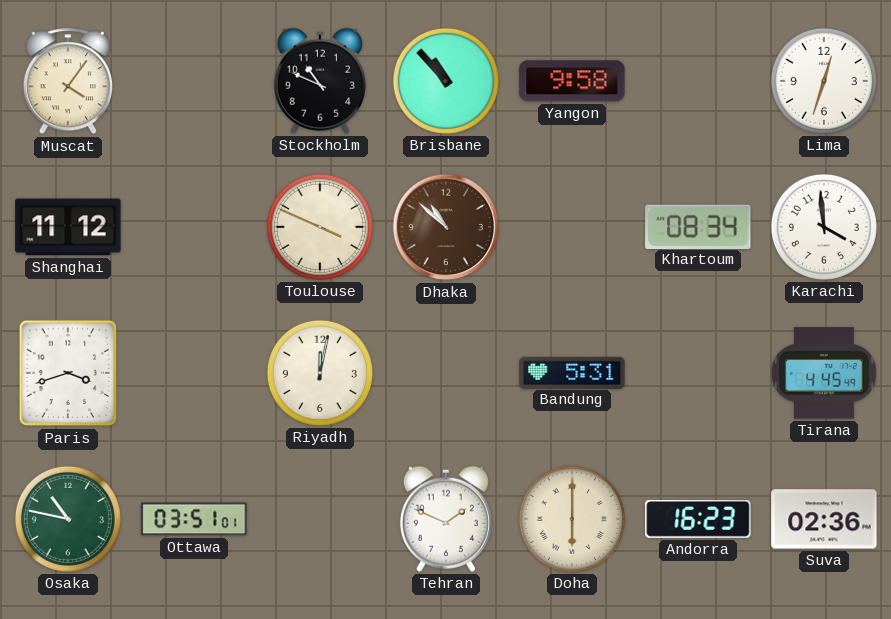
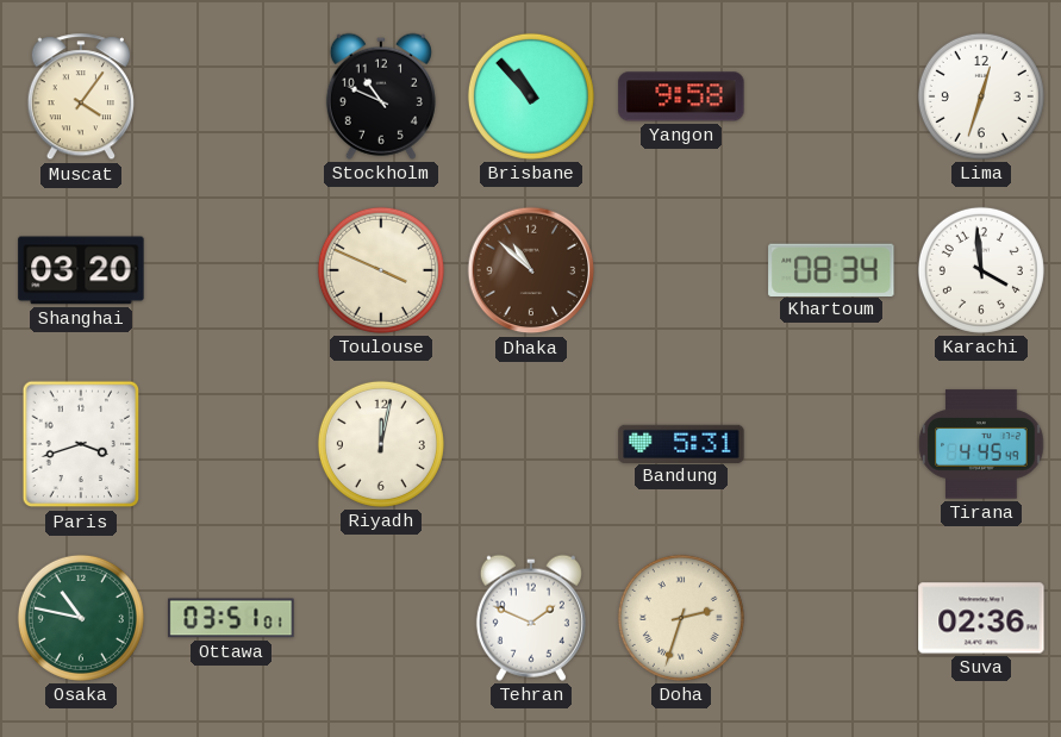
Shanghai: 11:12 -> 03:20
Doha: 6:00 -> 2:33
Andorra: 16:23 -> none
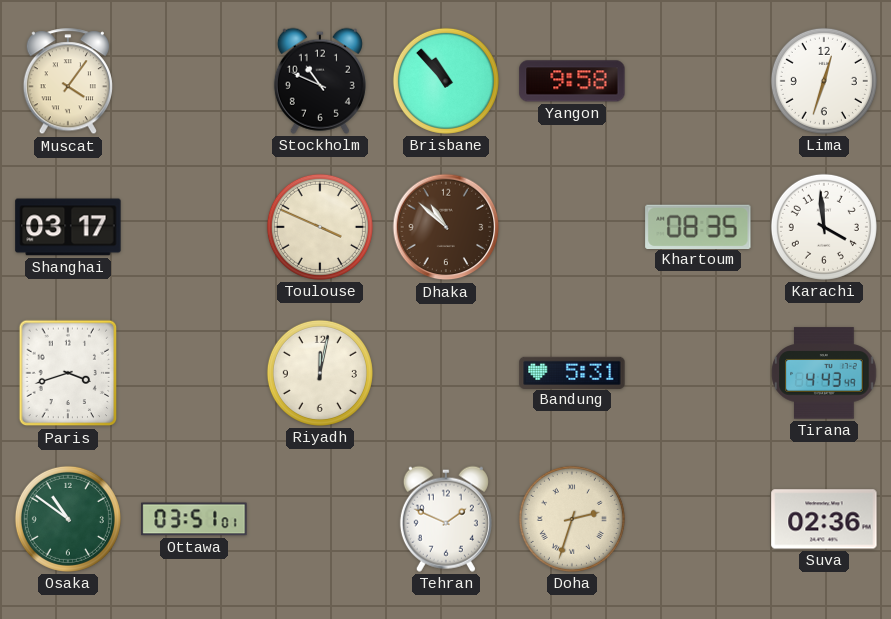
Shanghai: 03:20 -> 03:17
Khartoum: 08:34 -> 08:35
Tirana: 4:45 -> 4:43
Osaka: 10:47 -> 10:51
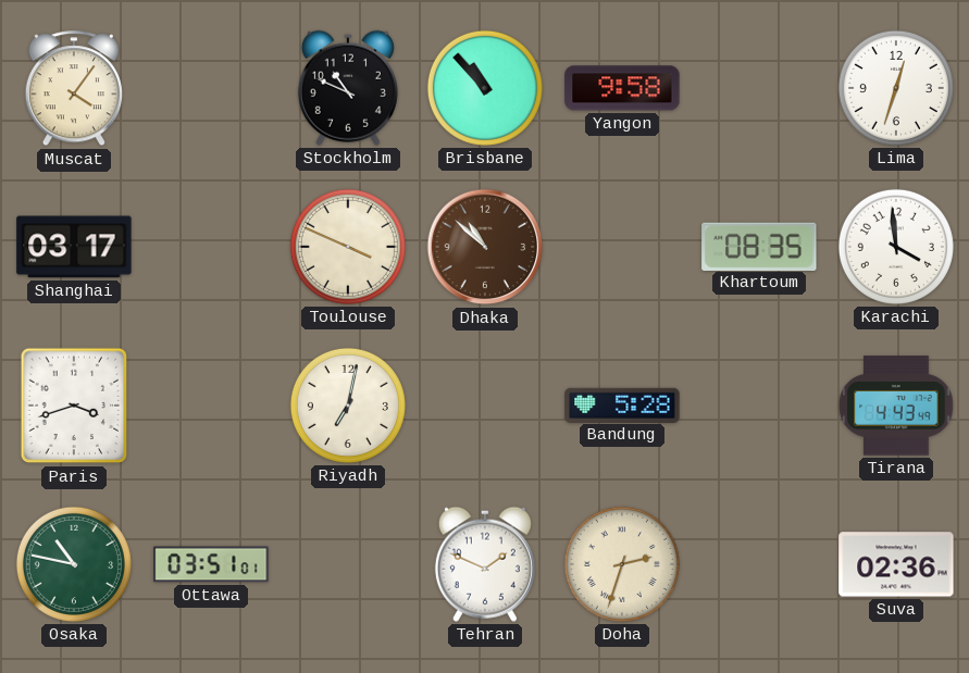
Riyadh: 12:02 -> 7:02
Bandung: 5:31 -> 5:28
Osaka: 10:51 -> 10:47
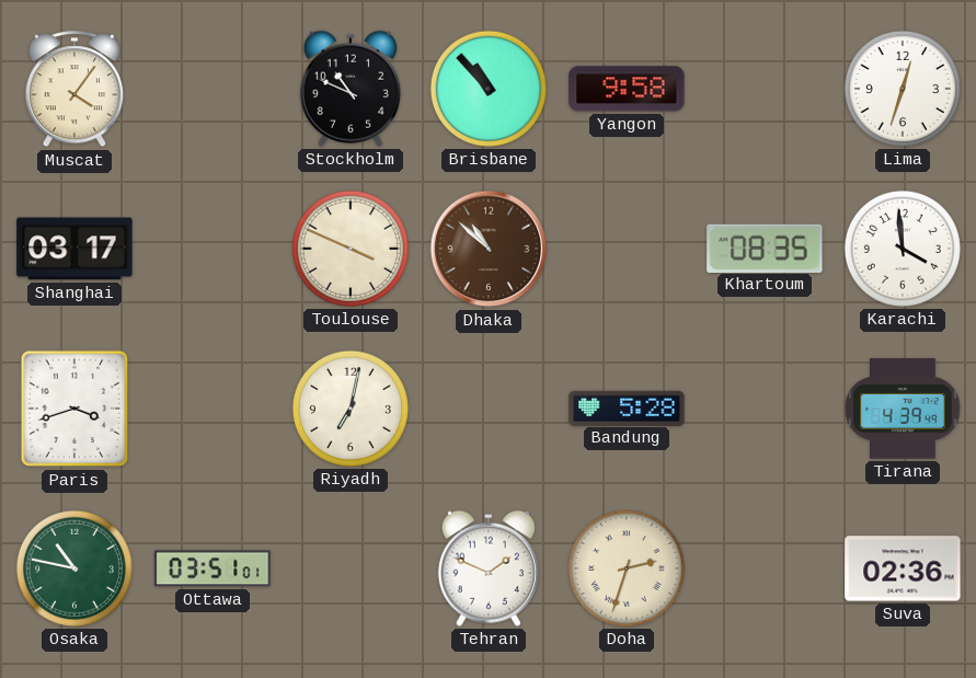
Tirana: 4:43 -> 4:39
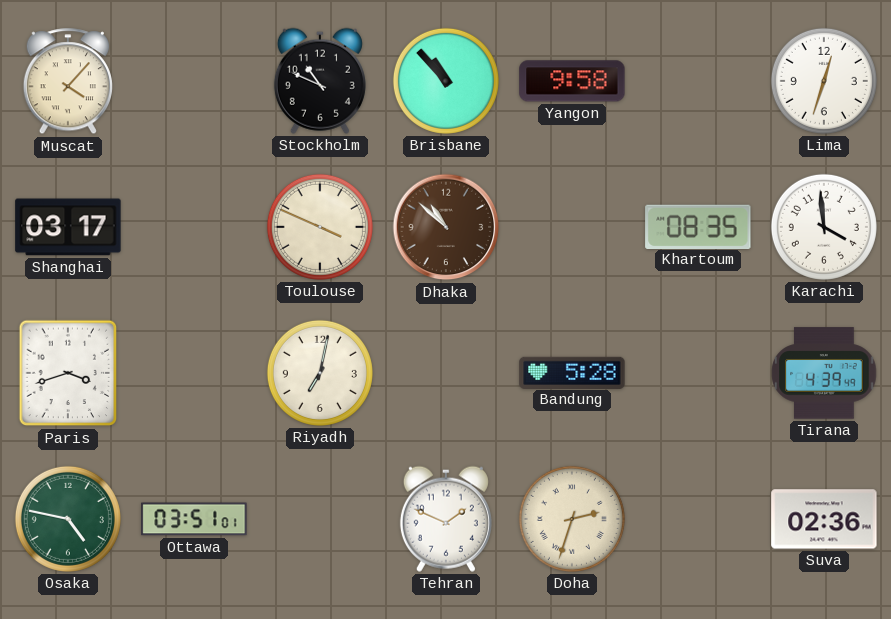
Muscat: 4:06 -> 4:07
Osaka: 10:47 -> 4:47
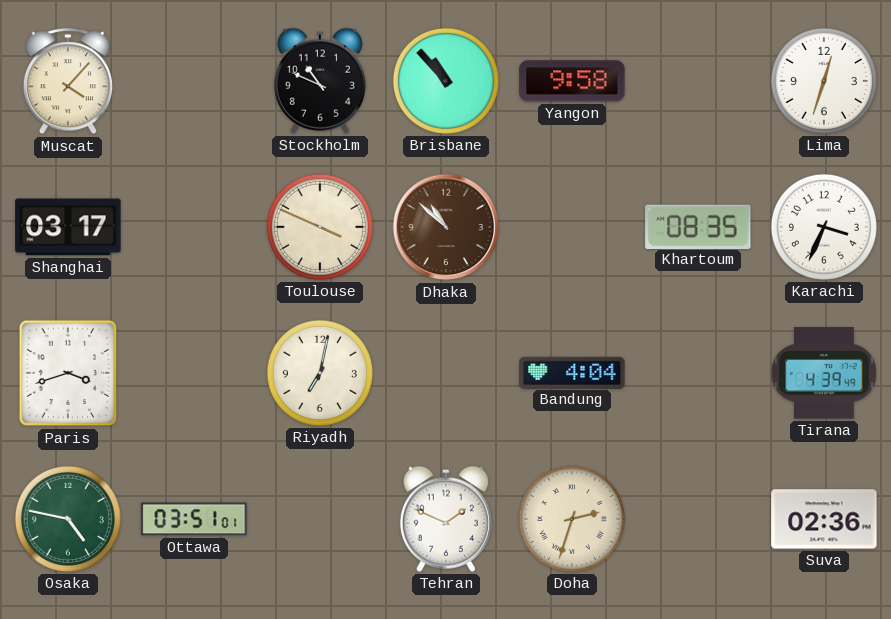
Karachi: 3:59 -> 3:34
Bandung: 5:28 -> 4:04
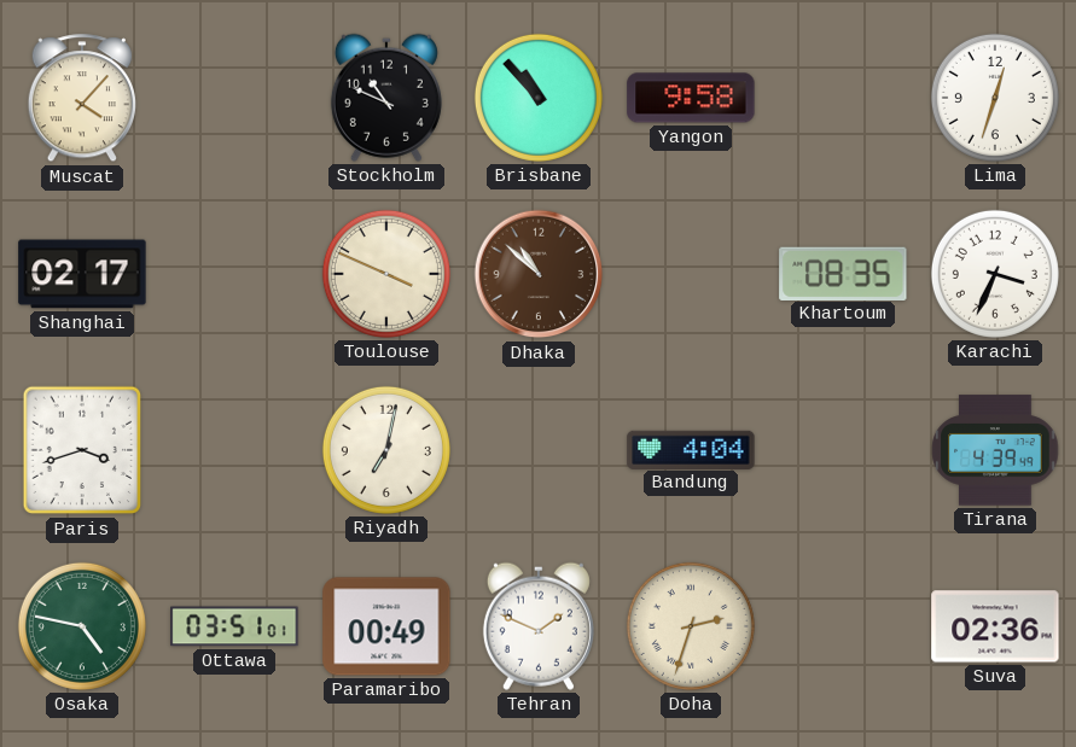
Shanghai: 03:17 -> 02:17
Paramaribo: none -> 00:49
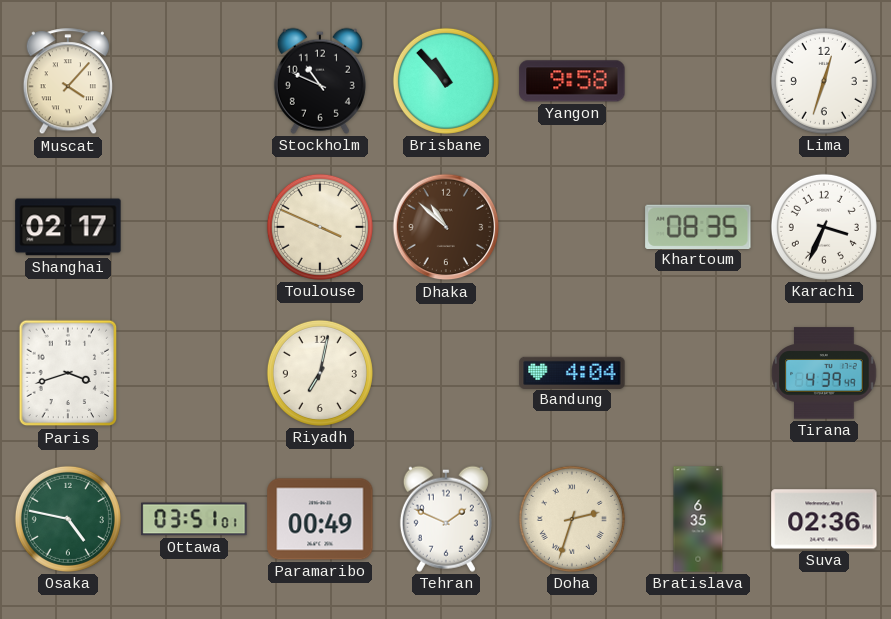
Bratislava: none -> 6:35
